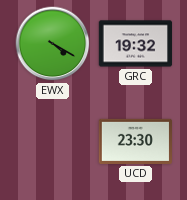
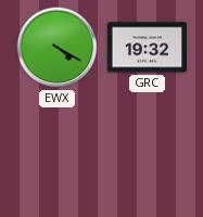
UCD: 23:30 -> none
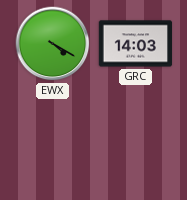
GRC: 19:32 -> 14:03
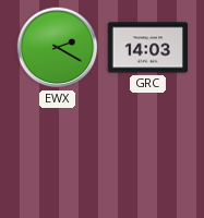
EWX: 4:20 -> 2:20
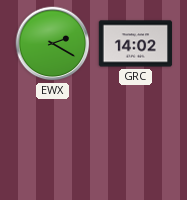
GRC: 14:03 -> 14:02
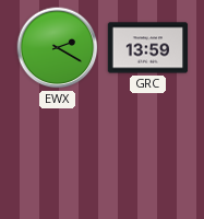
GRC: 14:02 -> 13:59
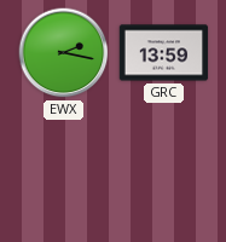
EWX: 2:20 -> 2:17
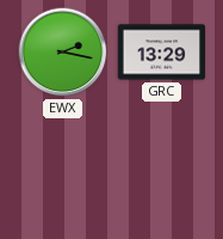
GRC: 13:59 -> 13:29
